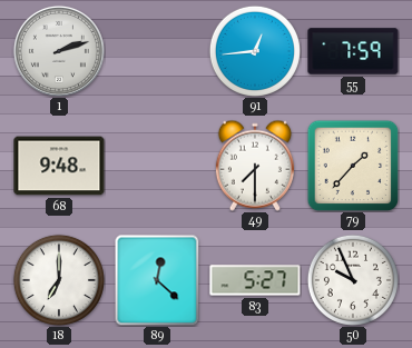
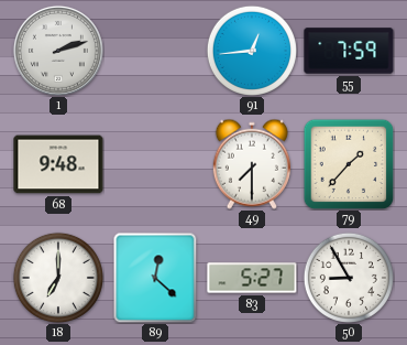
50: 9:56 -> 8:55
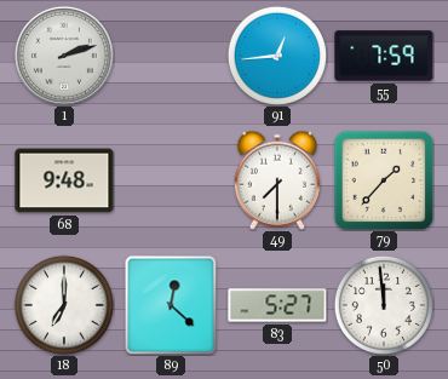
50: 8:55 -> 11:59
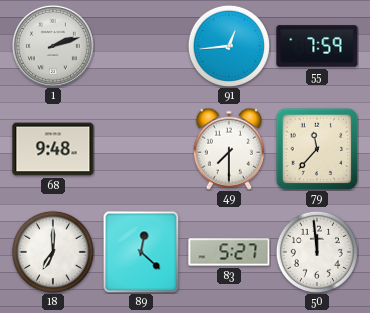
79: 1:37 -> 11:37
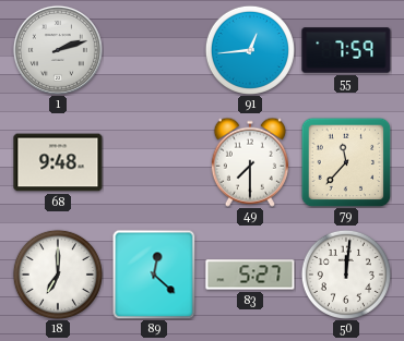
50: 11:59 -> 12:01
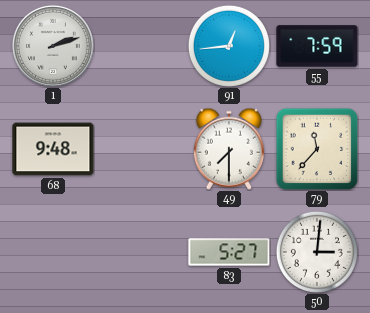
18: 7:00 -> none
89: 12:22 -> none
50: 12:01 -> 3:01
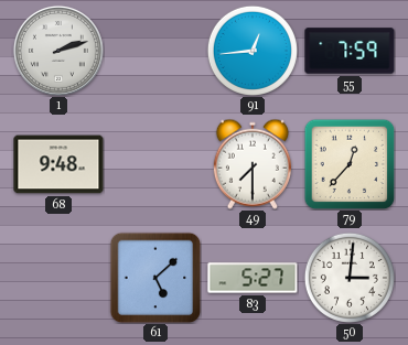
79: 11:37 -> 12:37
61: none -> 5:08
